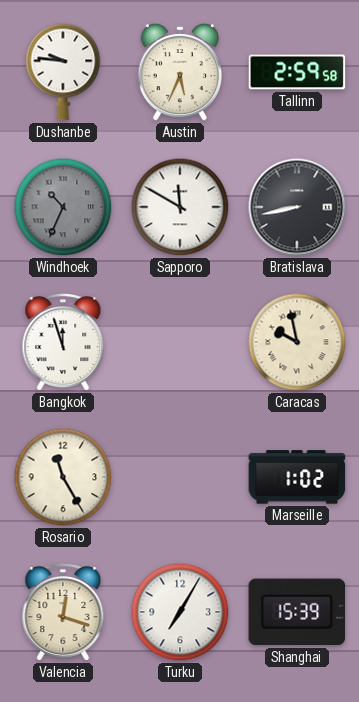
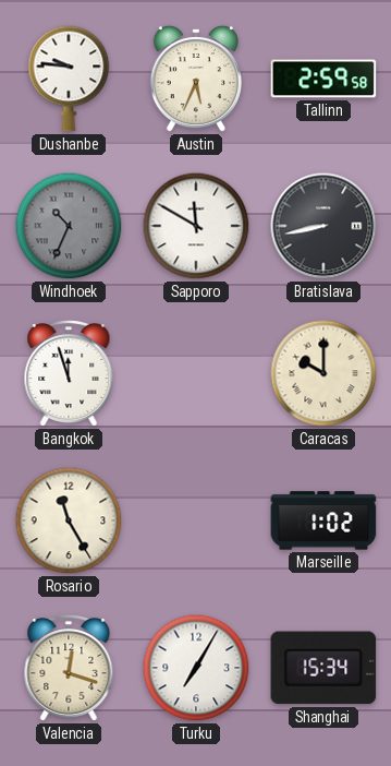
Caracas: 9:58 -> 10:00
Shanghai: 15:39 -> 15:34
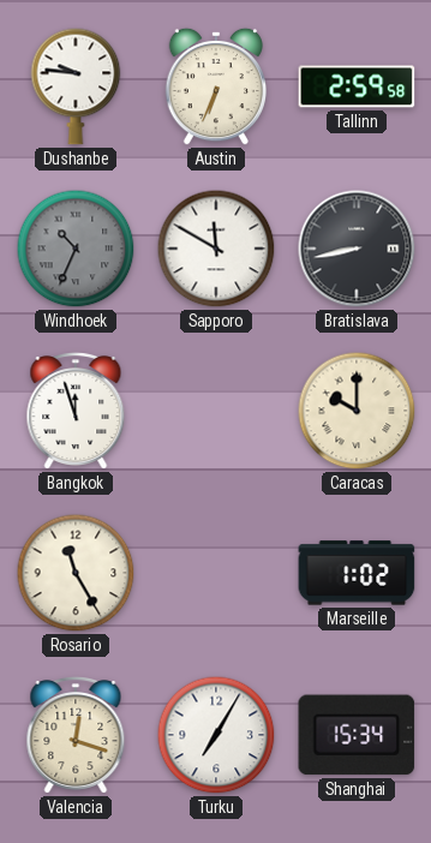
Austin: 5:34 -> 6:34
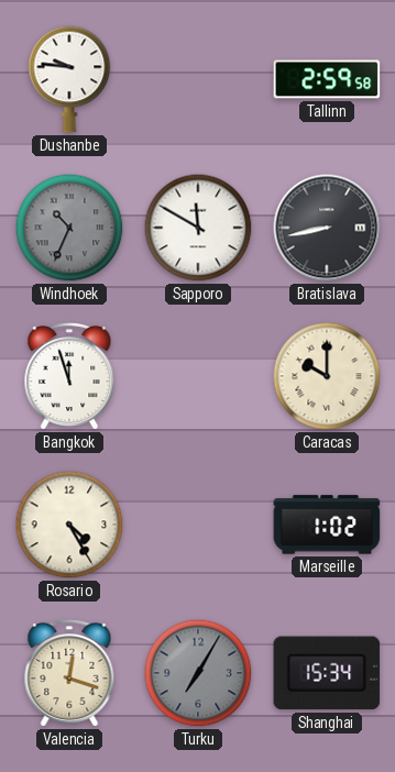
Austin: 6:34 -> none
Rosario: 11:25 -> 4:25
Turku dial: white -> grey
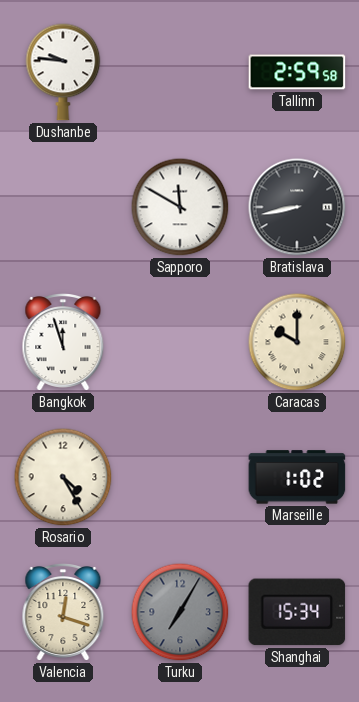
Windhoek: 10:34 -> none
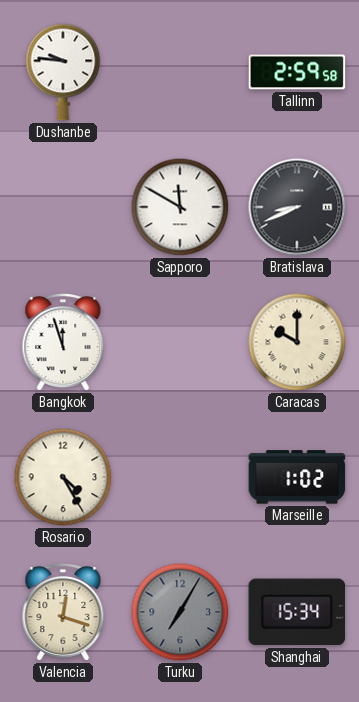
Bratislava: 8:43 -> 8:41
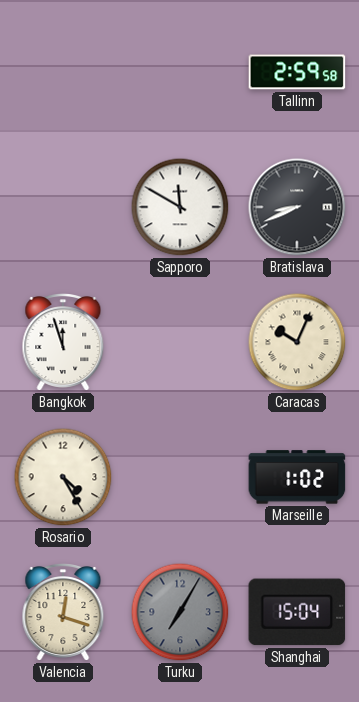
Dushanbe: 9:46 -> none
Caracas: 10:00 -> 10:04
Shanghai: 15:34 -> 15:04
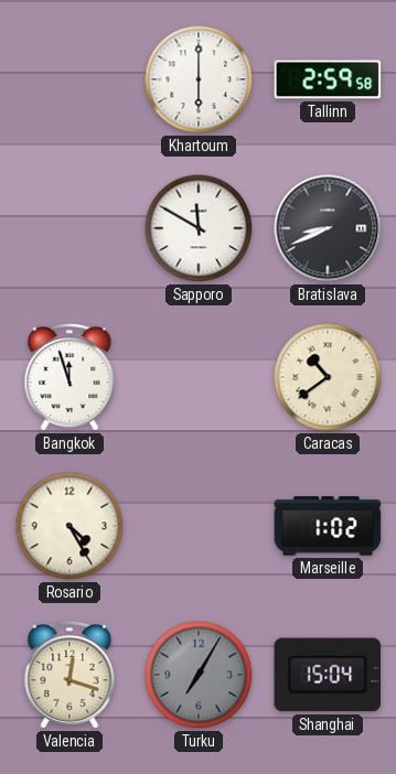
Khartoum: none -> 6:00
Caracas: 10:04 -> 10:39
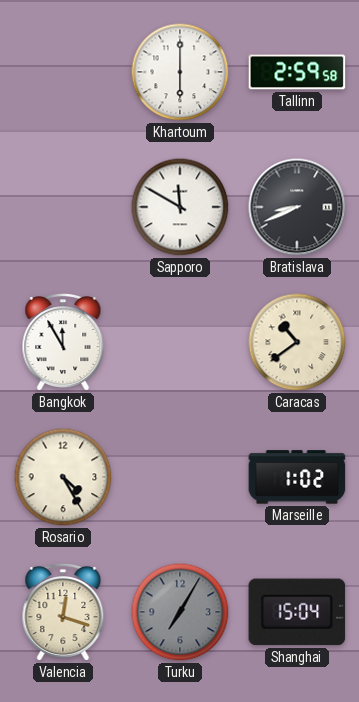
Bangkok: 11:57 -> 11:55
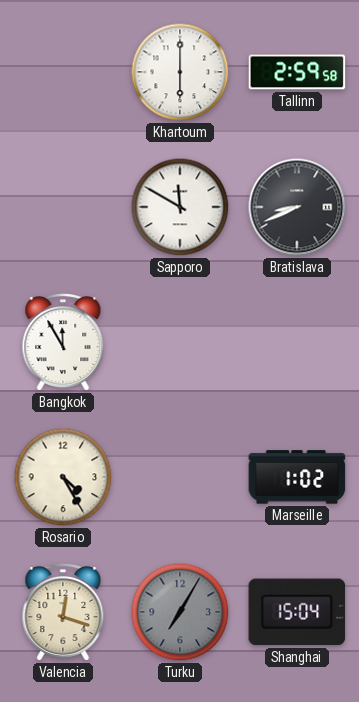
Caracas: 10:39 -> none
